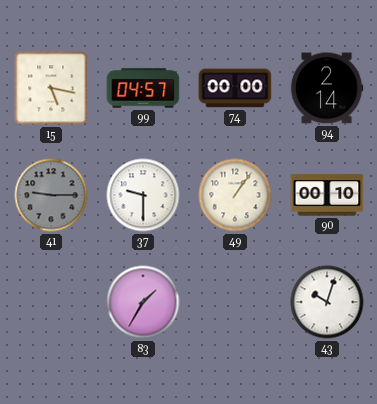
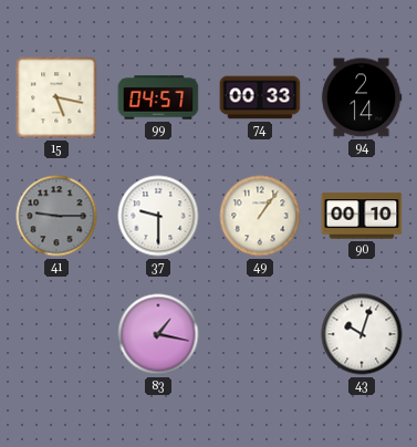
74: 00:00 -> 00:33
83: 1:35 -> 1:17
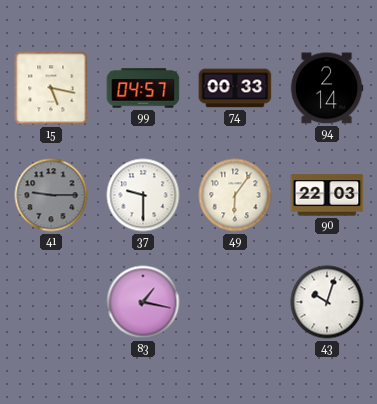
49: 1:06 -> 6:06
90: 00:10 -> 22:03
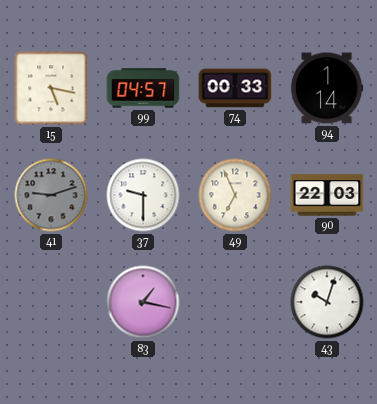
94: 2:14 -> 1:14
41: 9:15 -> 9:12
49: 6:06 -> 6:56
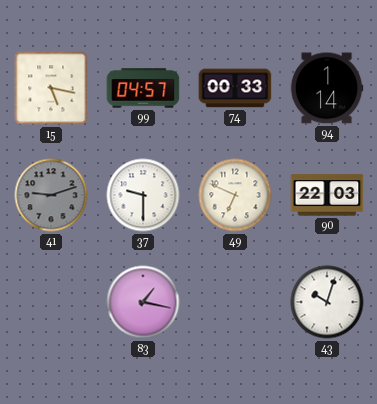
49: 6:56 -> 6:49
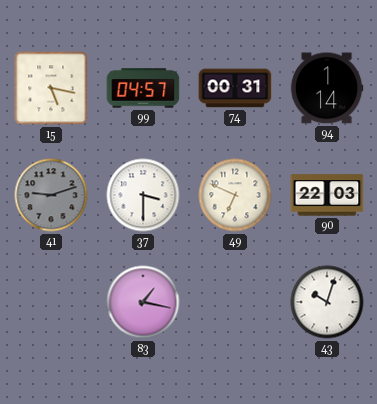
74: 00:33 -> 00:31
37: 9:30 -> 3:30
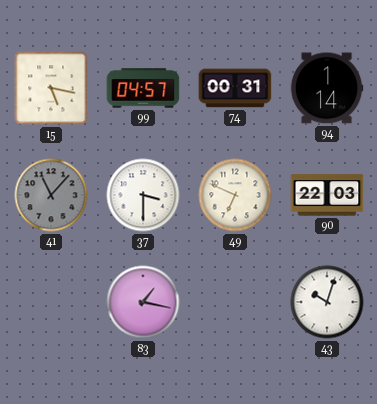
41: 9:12 -> 11:07
